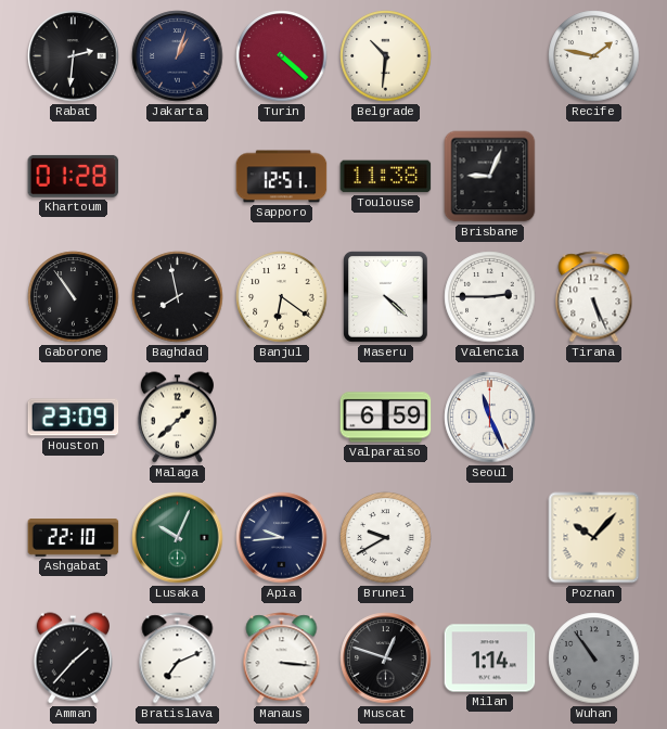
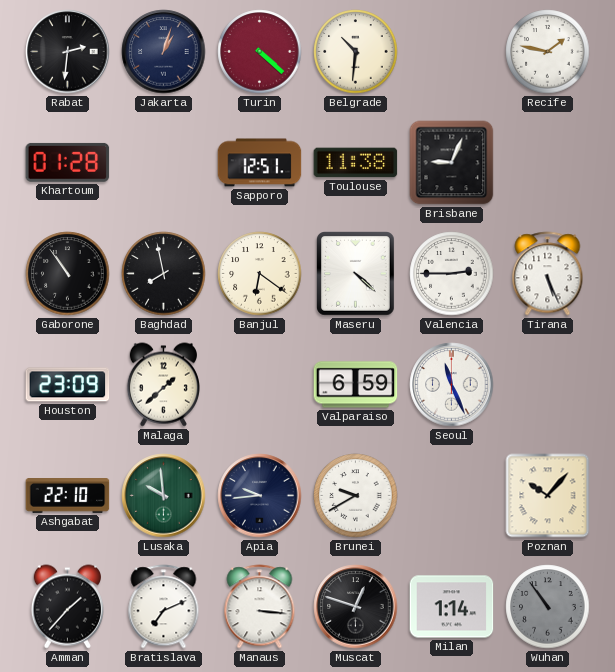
Lusaka: 10:04 -> 9:59
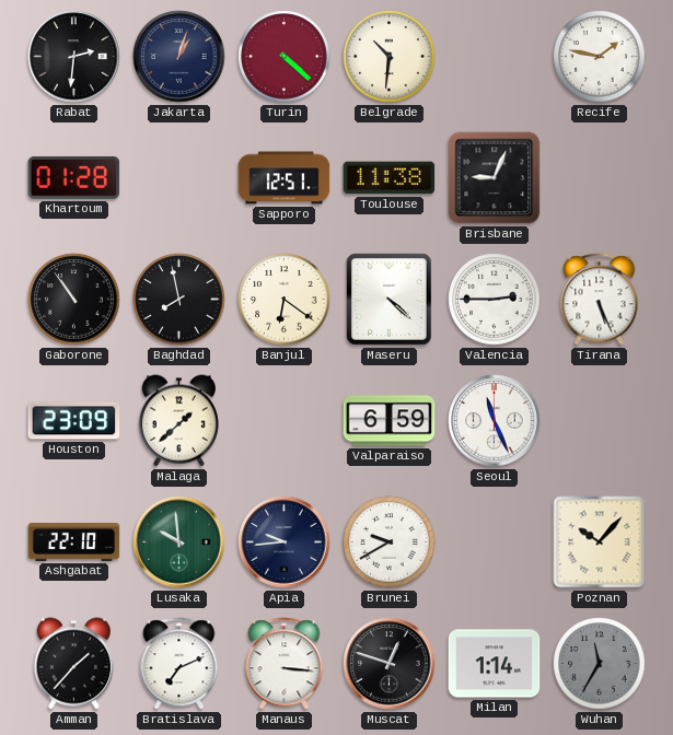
Wuhan: 10:54 -> 11:35
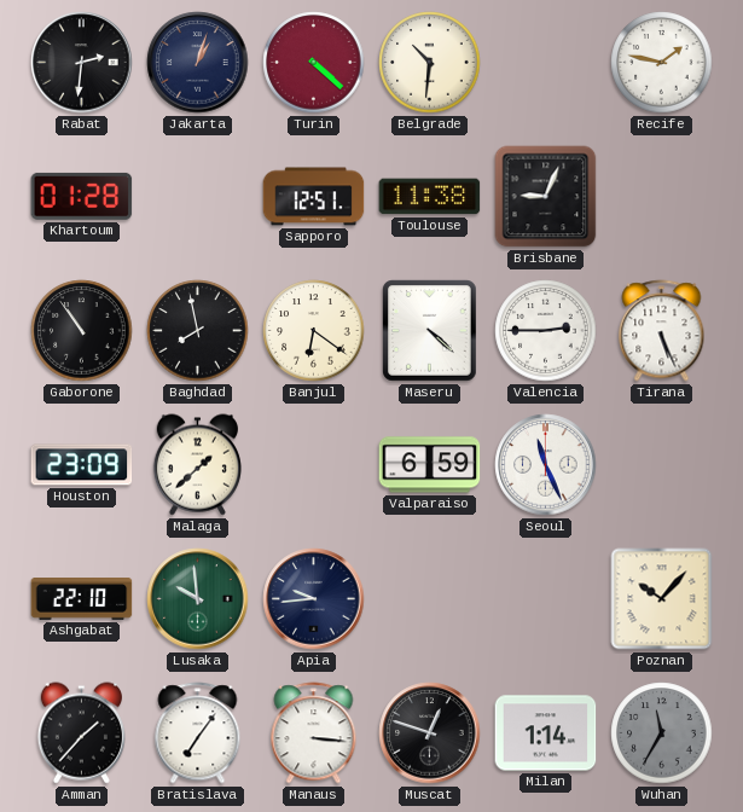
Brunei: 9:40 -> none
Bratislava: 7:11 -> 7:06
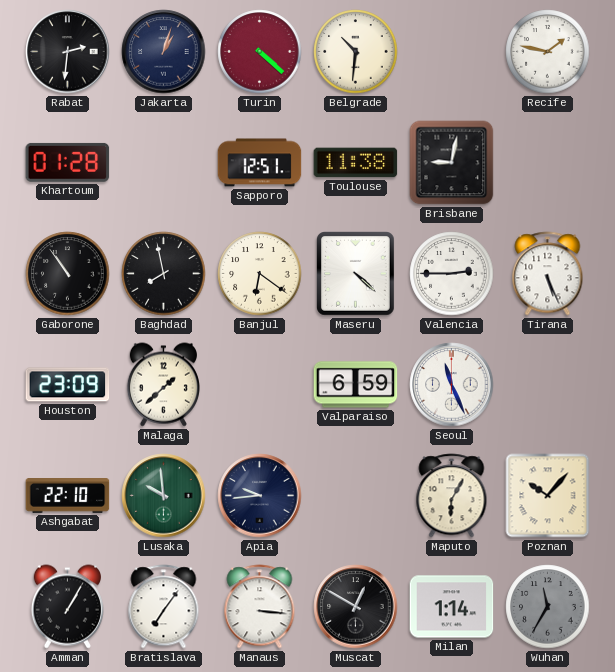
Brisbane: 9:04 -> 9:02
Maputo: none -> 6:05
Amman: 1:37 -> 1:05
Muscat: 12:48 -> 12:50
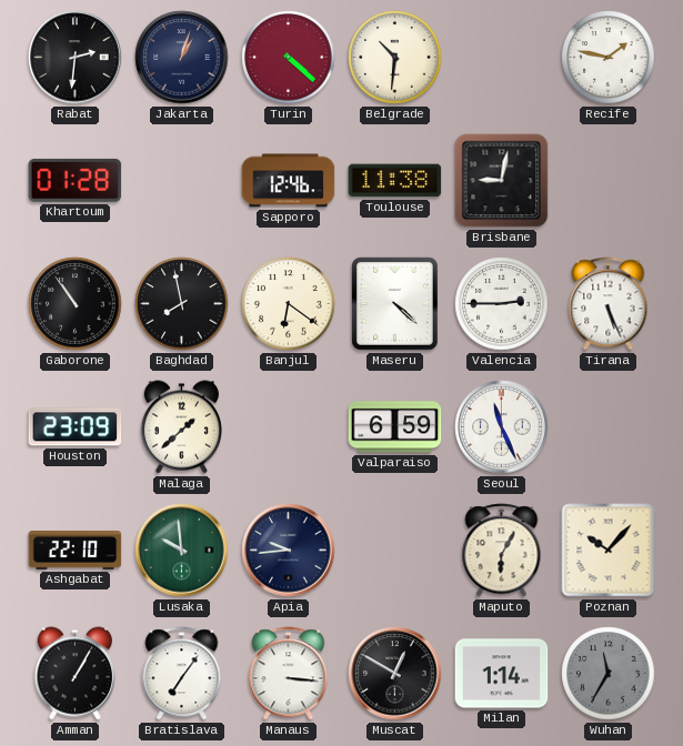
Sapporo: 12:51 -> 12:46
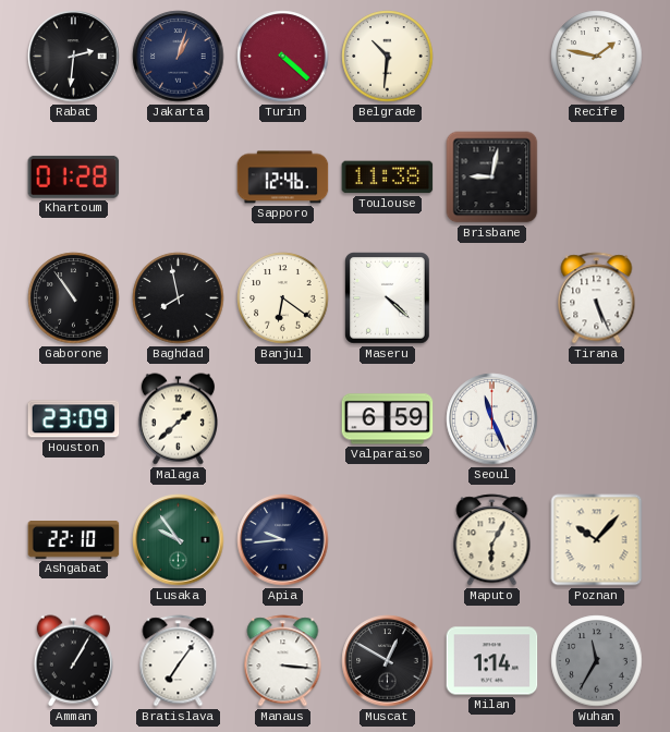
Valencia: 2:45 -> none
Lusaka: 9:59 -> 9:54
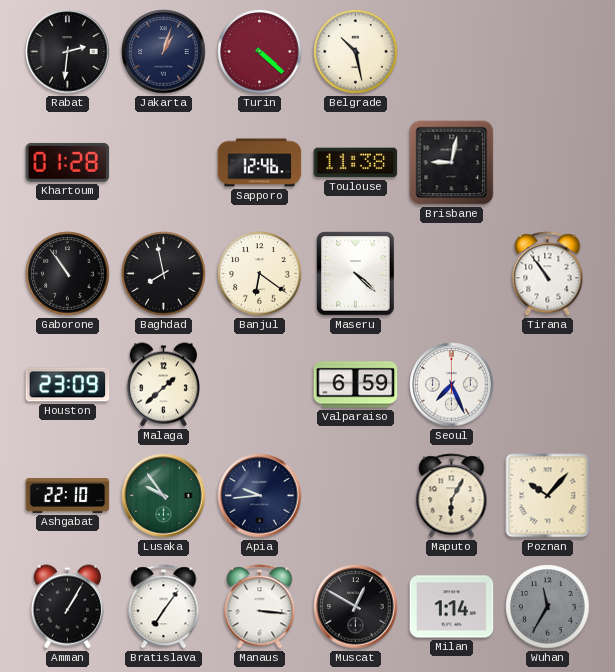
Belgrade: 10:31 -> 10:28
Recife: 1:47 -> none
Tirana: 5:26 -> 10:54
Seoul: 11:26 -> 7:26
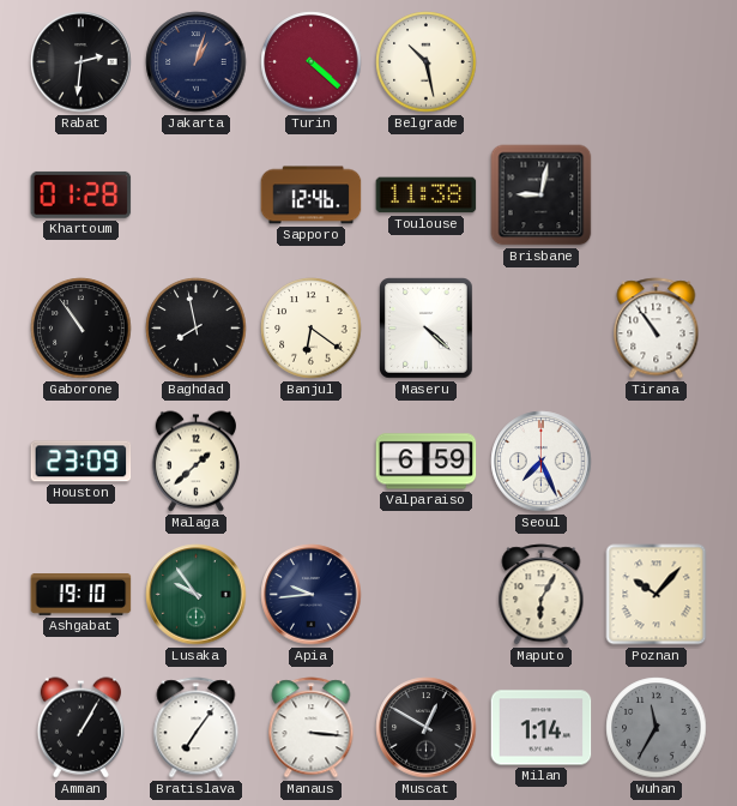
Ashgabat: 22:10 -> 19:10
